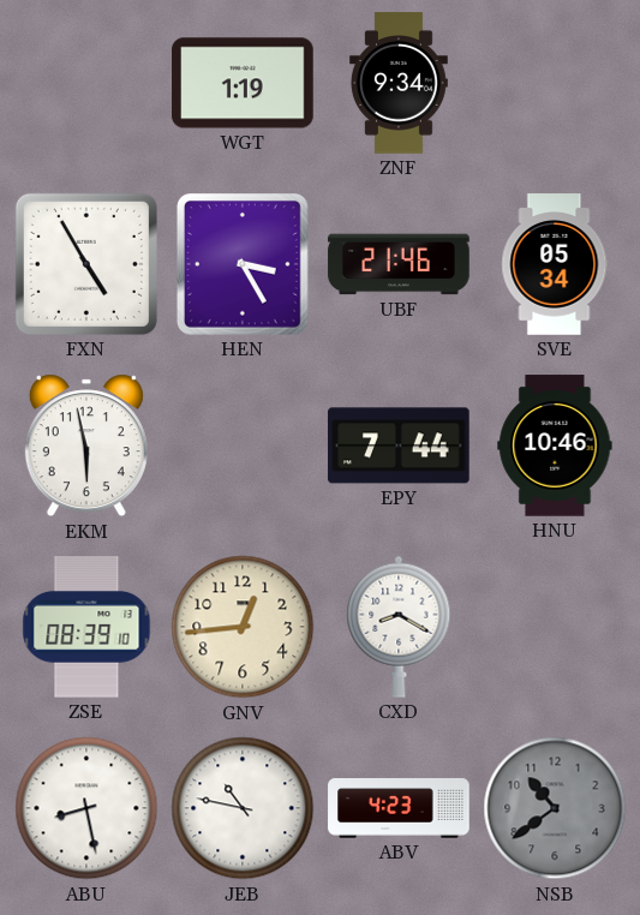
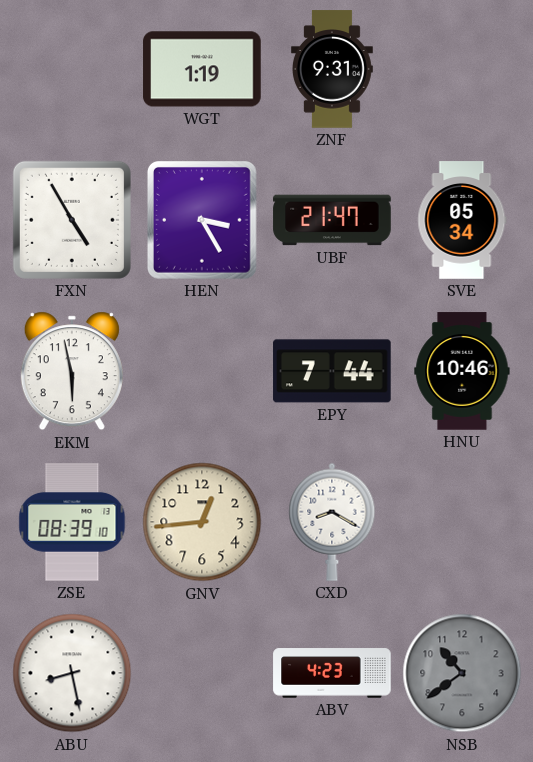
ZNF: 9:34 -> 9:31
UBF: 21:46 -> 21:47
JEB: 10:47 -> none
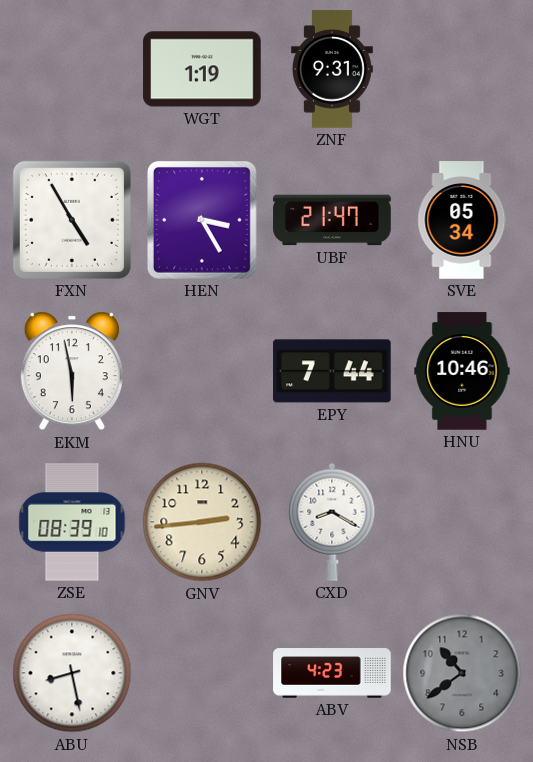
GNV: 12:44 -> 2:44
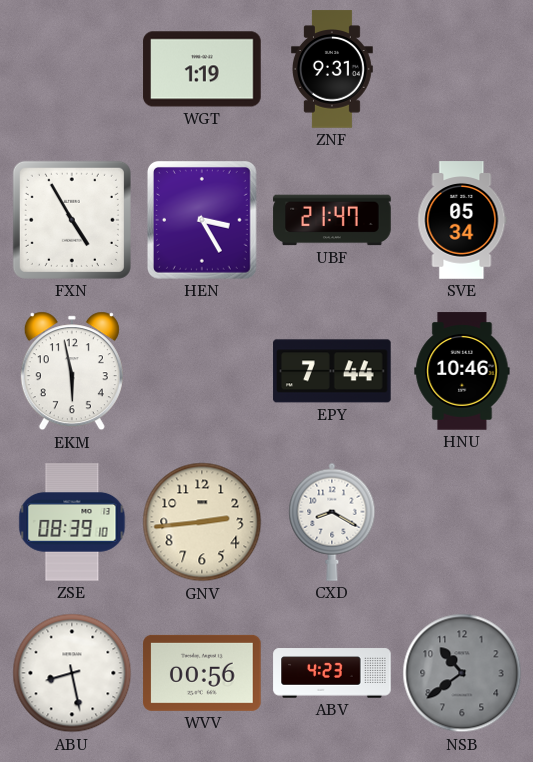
WVV: none -> 00:56
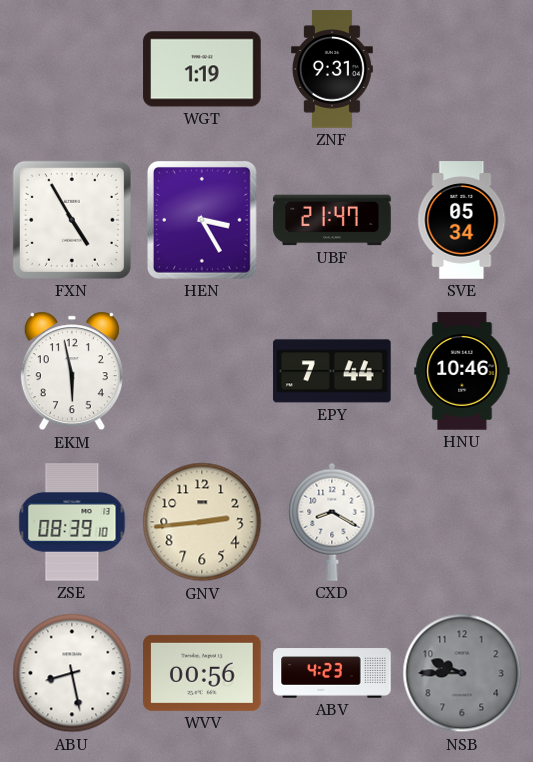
NSB: 10:39 -> 9:45
